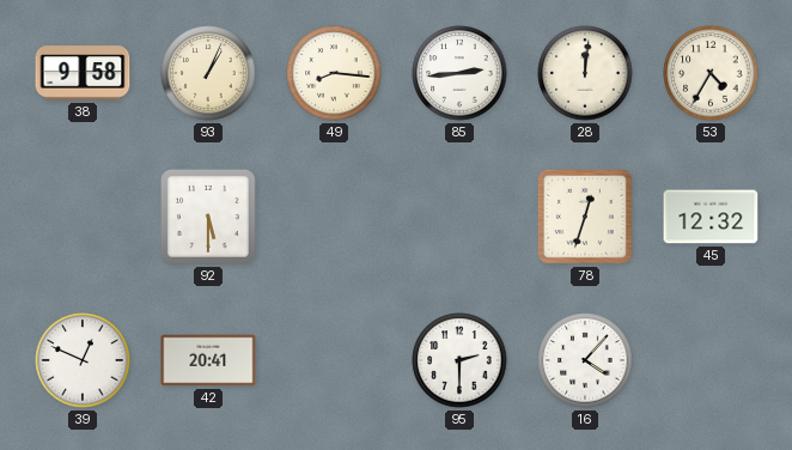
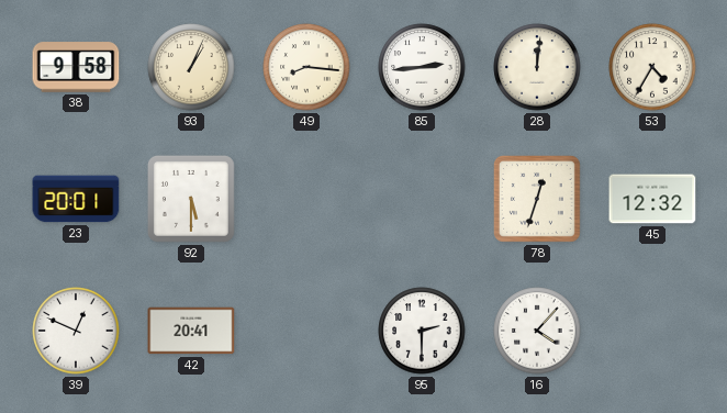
23: none -> 20:01
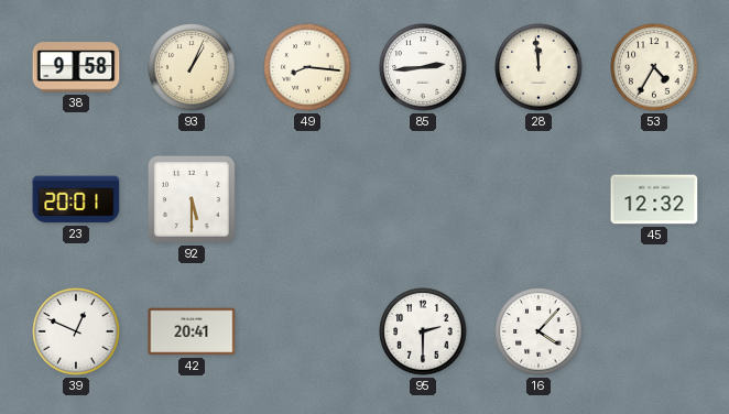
28: 12:01 -> 11:59
78: 12:33 -> none
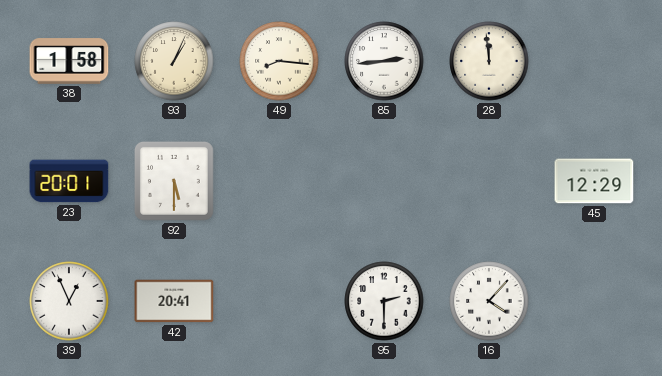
38: 9:58 -> 1:58
53: 4:35 -> none
45: 12:32 -> 12:29
39: 12:49 -> 12:56
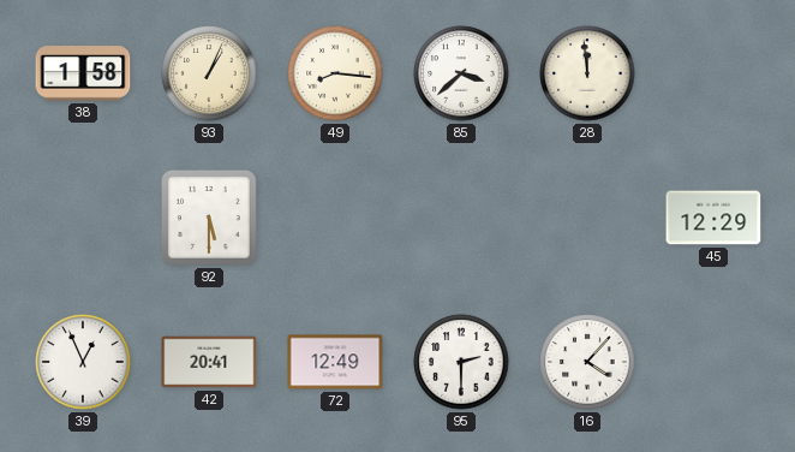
85: 2:44 -> 3:38
23: 20:01 -> none
72: none -> 12:49
